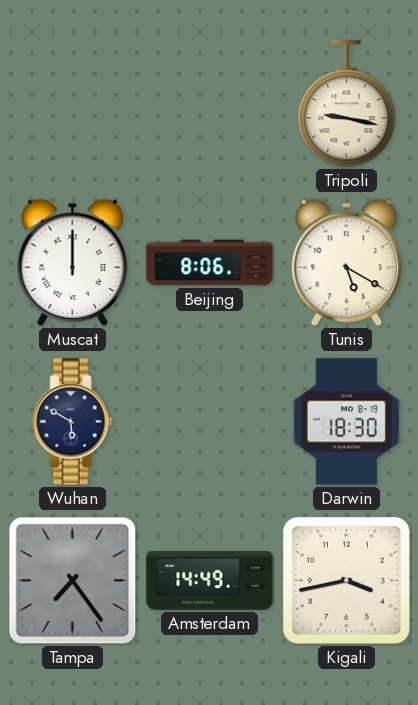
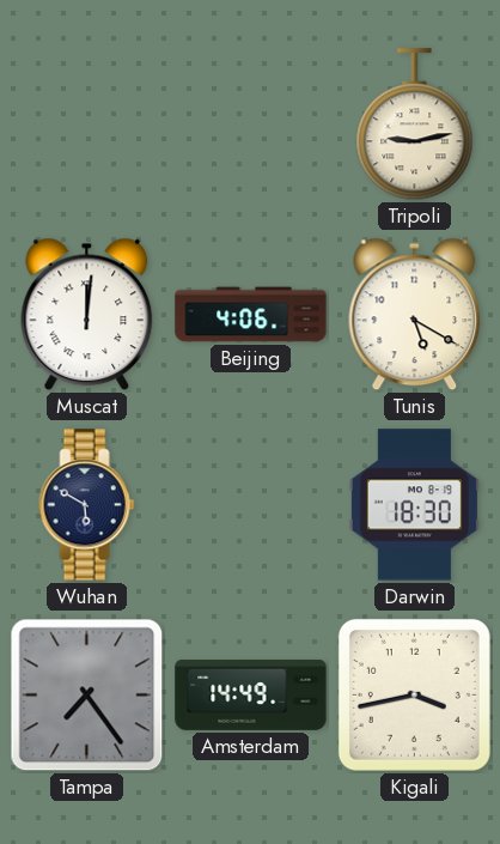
Tripoli: 9:17 -> 9:13
Muscat: 12:00 -> 12:01
Beijing: 8:06 -> 4:06
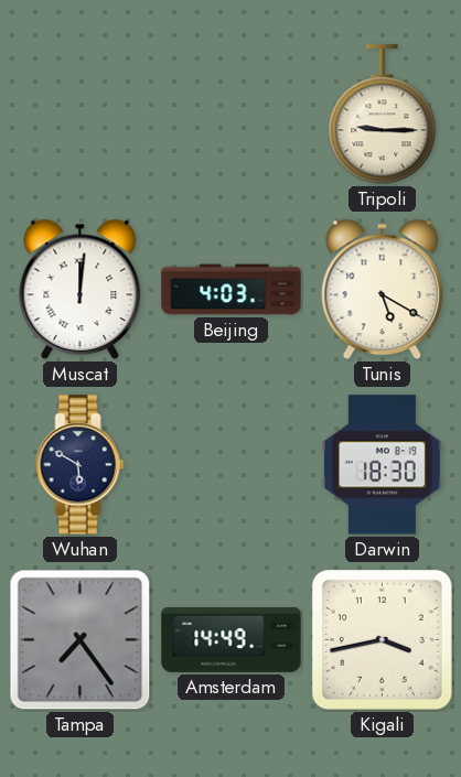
Tripoli: 9:13 -> 9:15
Beijing: 4:06 -> 4:03
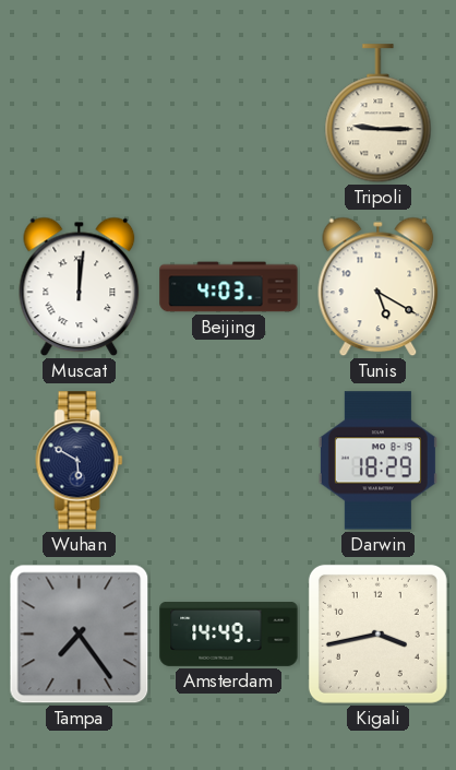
Darwin: 18:30 -> 18:29
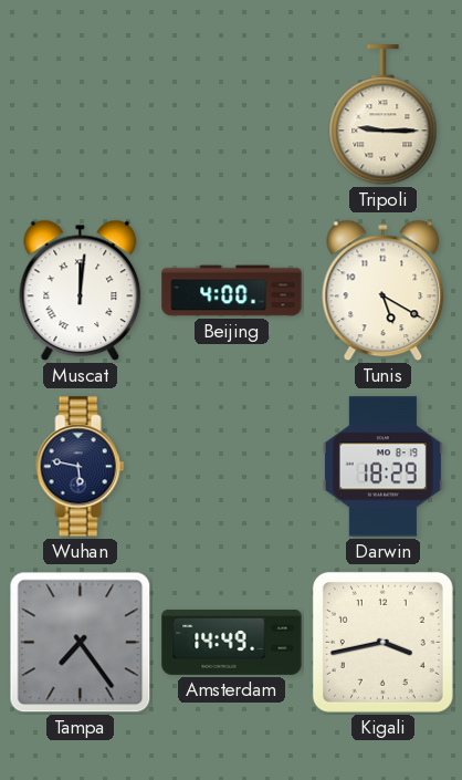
Beijing: 4:03 -> 4:00
Wuhan: 5:50 -> 5:47
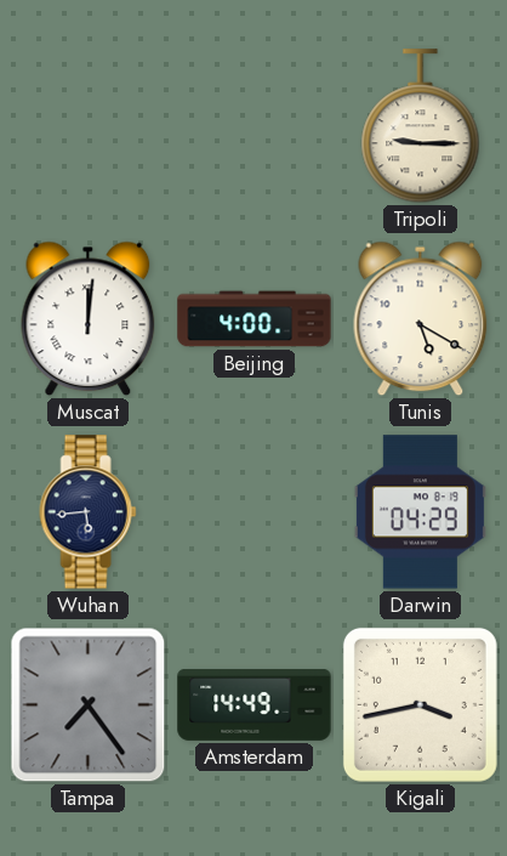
Wuhan: 5:47 -> 5:44
Darwin: 18:29 -> 04:29
